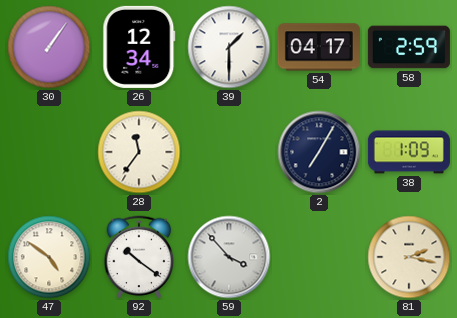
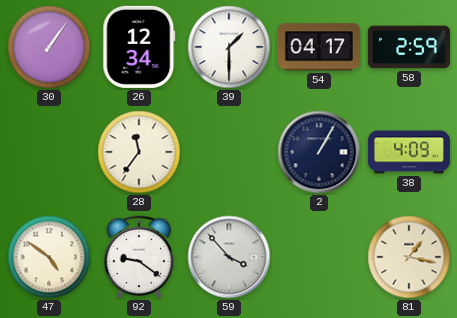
2: 7:05 -> 1:05
38: 1:09 -> 4:09
92: 10:21 -> 9:21
81: 2:17 -> 1:17
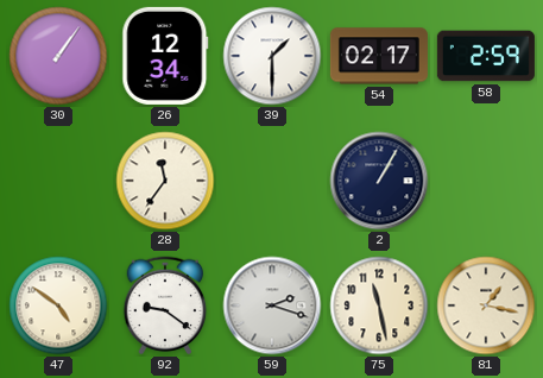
54: 04:17 -> 02:17
38: 4:09 -> none
59: 3:53 -> 2:18
75: none -> 11:28
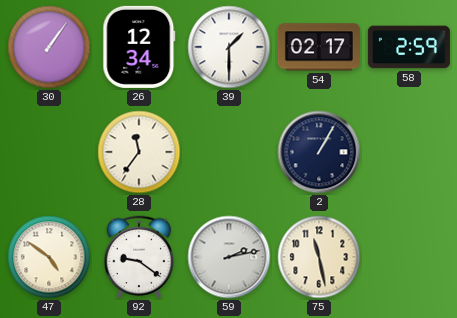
59: 2:18 -> 2:13
81: 1:17 -> none
